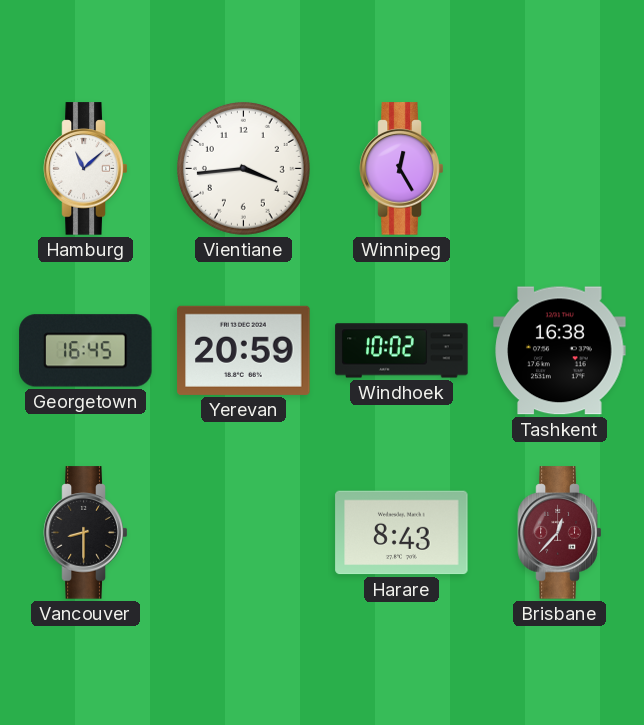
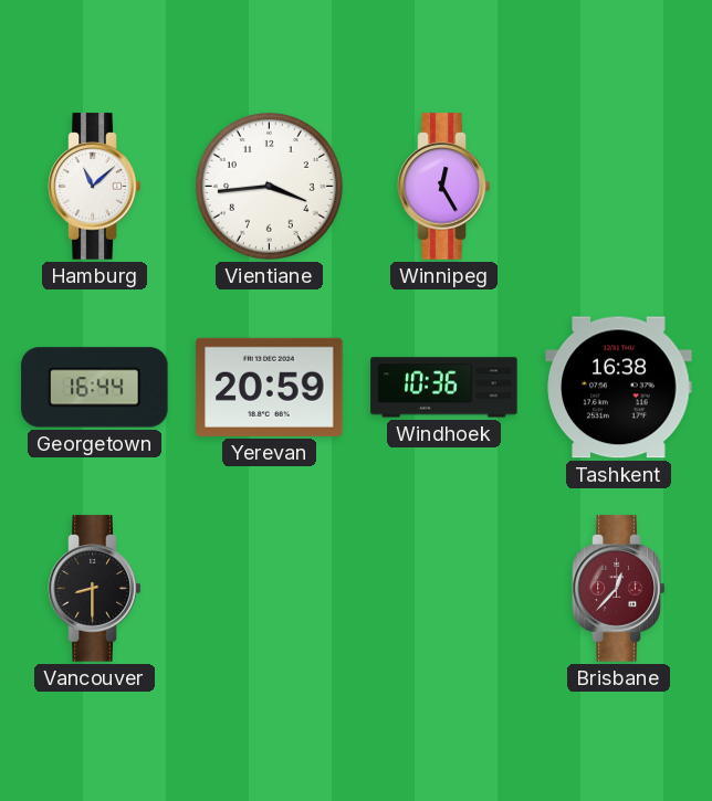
Georgetown: 16:45 -> 16:44
Windhoek: 10:02 -> 10:36
Harare: 8:43 -> none
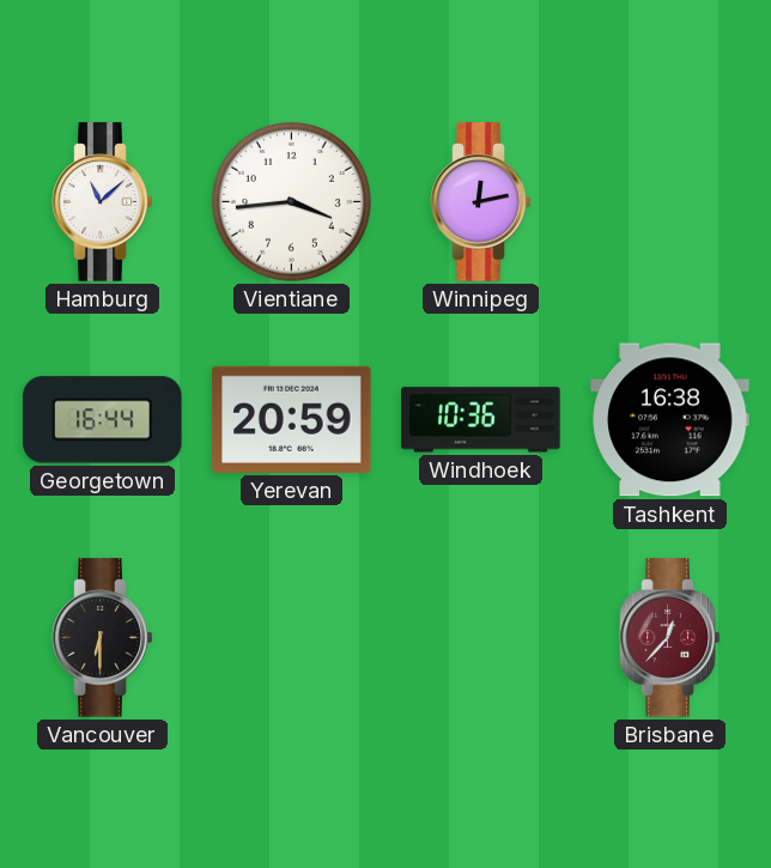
Winnipeg: 12:25 -> 12:13
Vancouver: 8:30 -> 6:30
